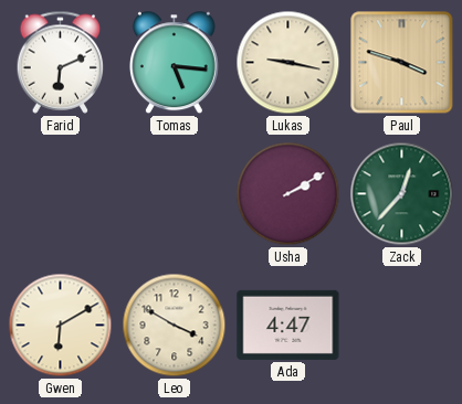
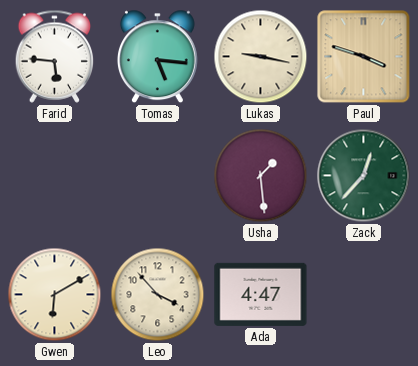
Farid: 6:11 -> 5:46
Usha: 2:10 -> 1:29
Leo: 3:50 -> 3:53
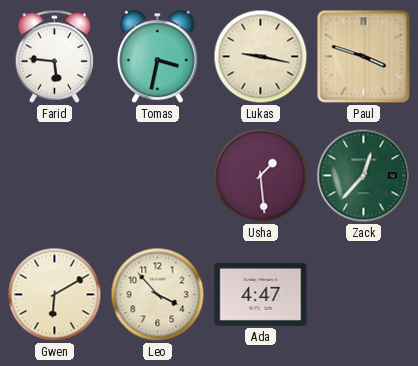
Tomas: 5:16 -> 3:32
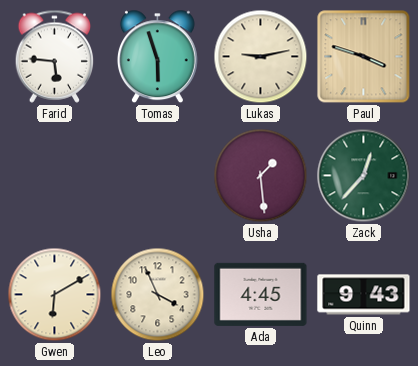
Tomas: 3:32 -> 5:57
Lukas: 9:17 -> 9:13
Leo: 3:53 -> 3:56
Ada: 4:47 -> 4:45
Quinn: none -> 9:43
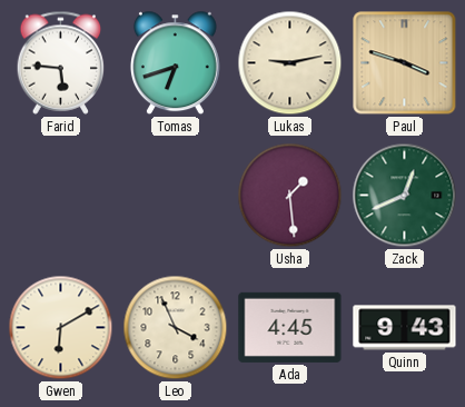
Tomas: 5:57 -> 6:42
Zack: 12:37 -> 12:41
